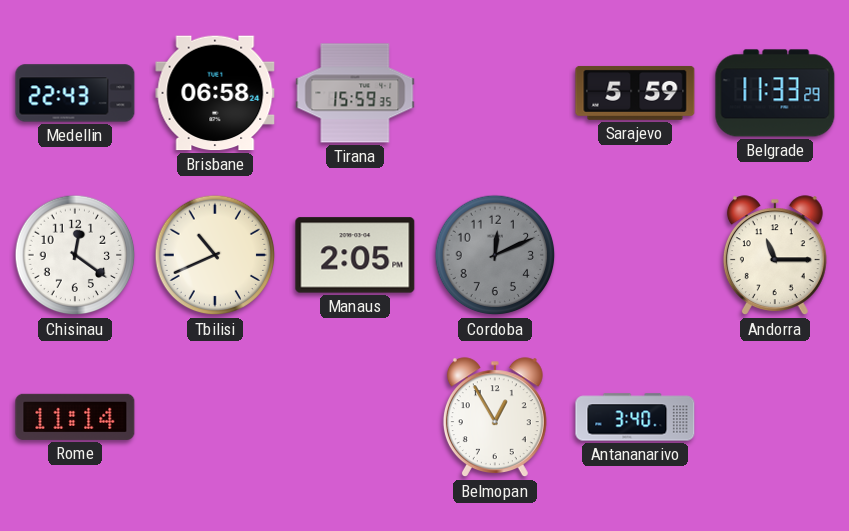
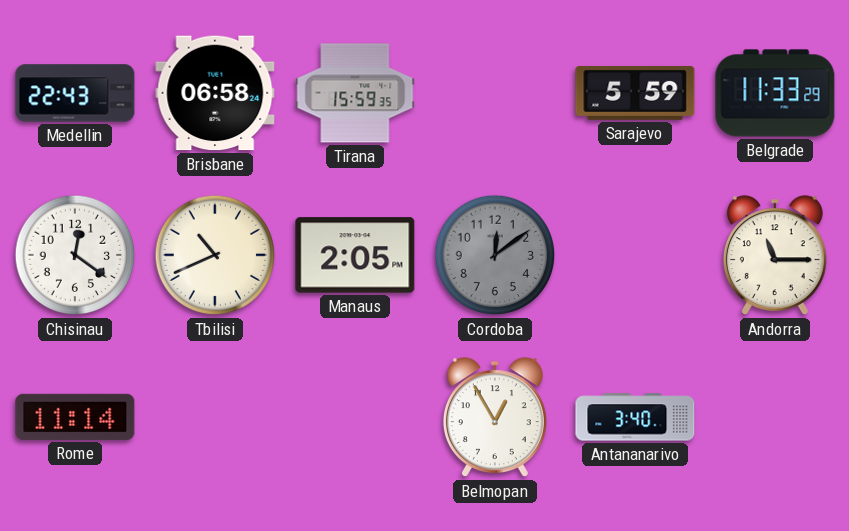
Cordoba: 12:11 -> 12:09
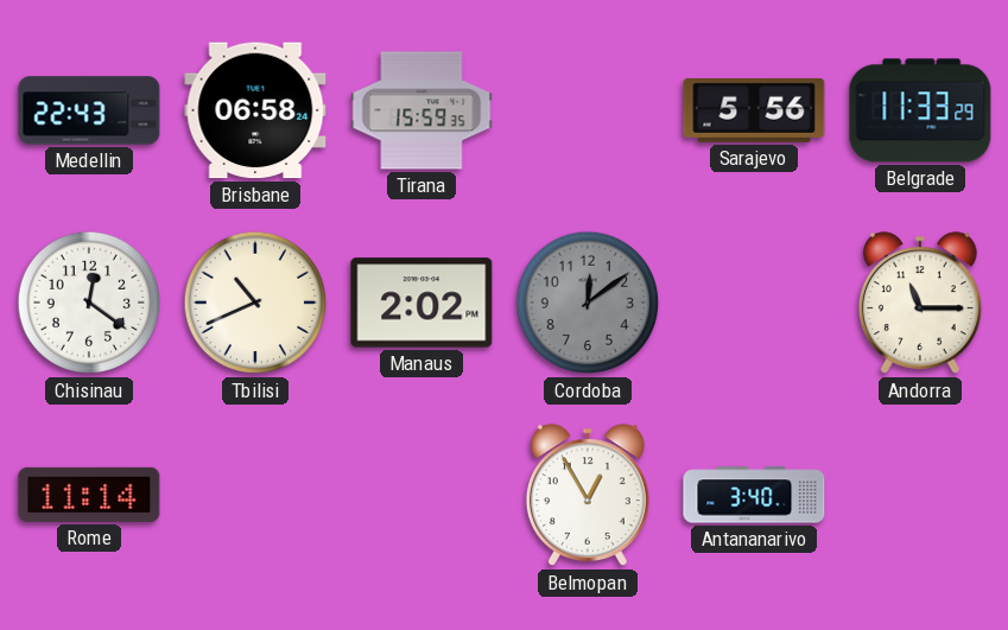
Sarajevo: 5:59 -> 5:56
Manaus: 2:05 -> 2:02
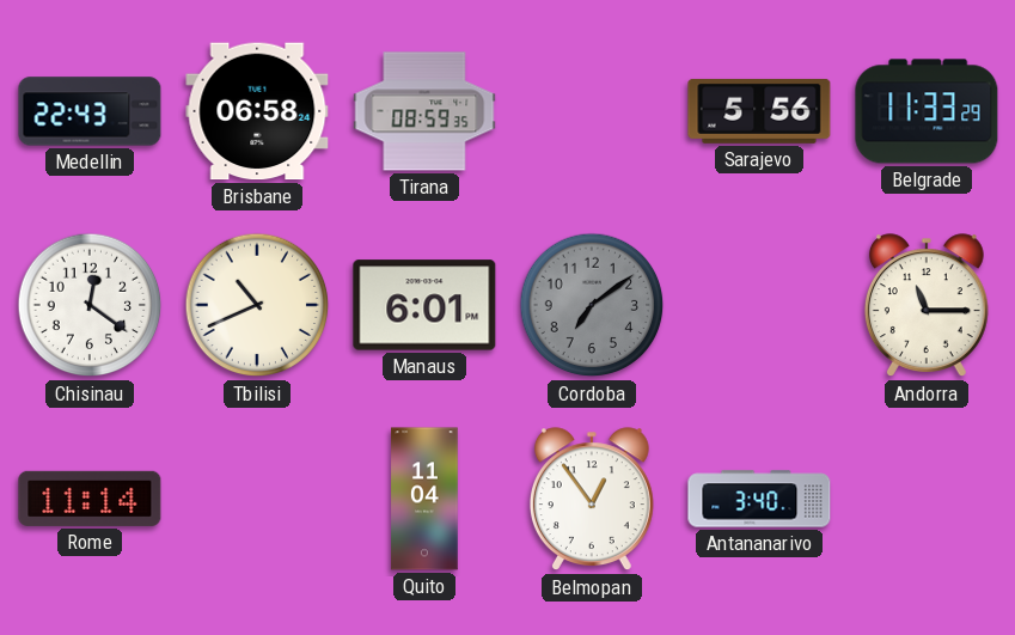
Tirana: 15:59 -> 08:59
Manaus: 2:02 -> 6:01
Cordoba: 12:09 -> 7:09
Quito: none -> 11:04
Belmopan: 12:55 -> 12:54
